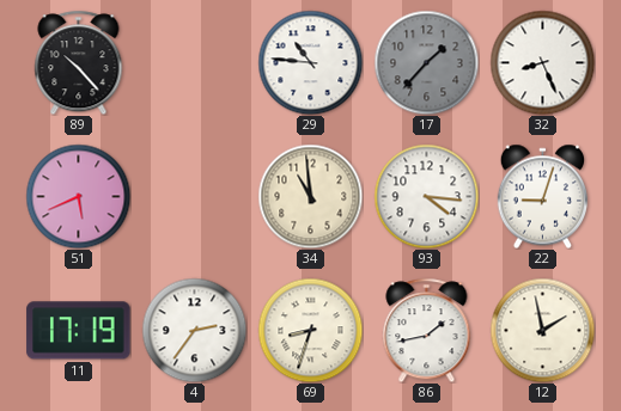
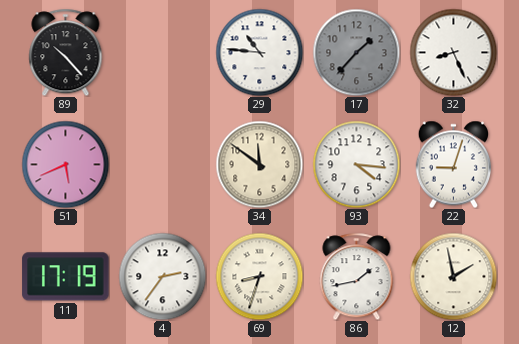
34: 10:59 -> 11:51
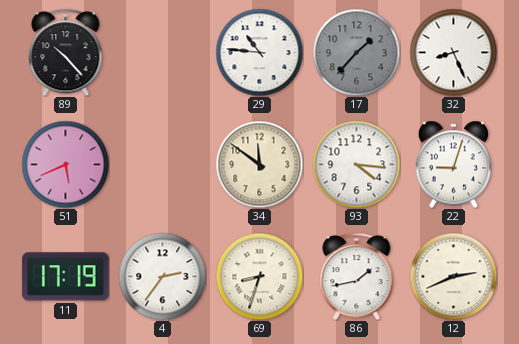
12: 1:58 -> 2:41
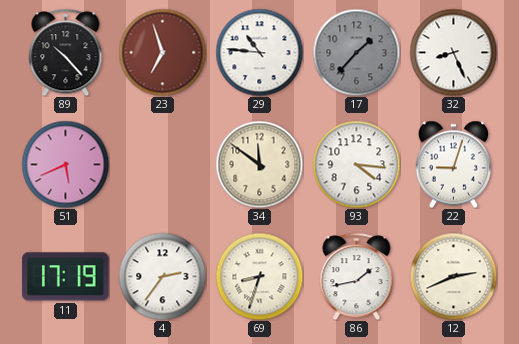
23: none -> 6:57
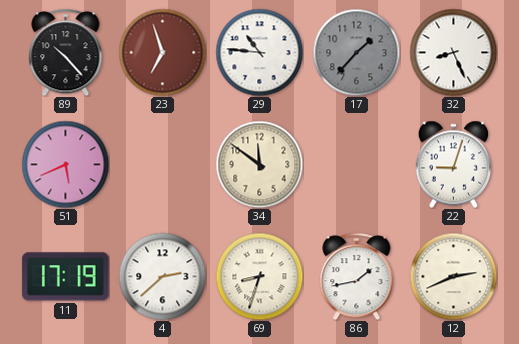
93: 4:16 -> none
4: 2:36 -> 2:38
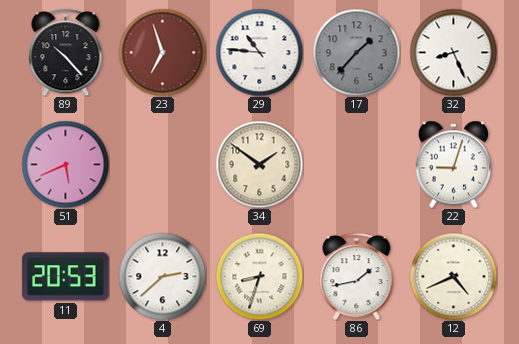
34: 11:51 -> 1:51
11: 17:19 -> 20:53
12: 2:41 -> 4:41
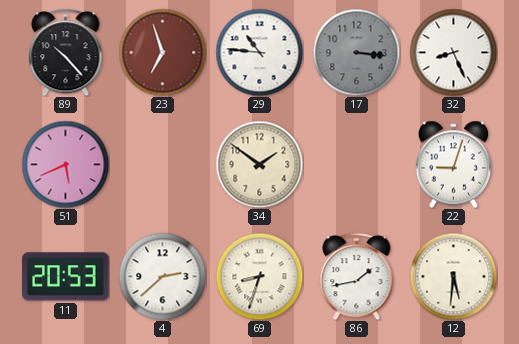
17: 1:37 -> 3:16
12: 4:41 -> 5:31
